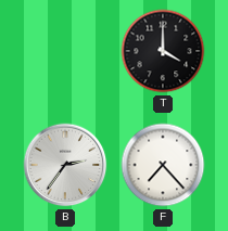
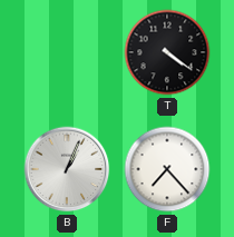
T: 4:00 -> 4:21
B: 2:36 -> 1:04
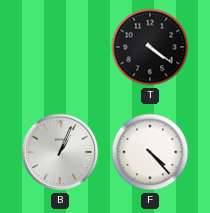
F: 7:23 -> 4:23
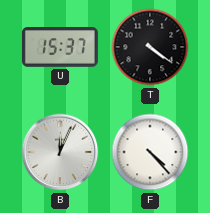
U: none -> 15:37
B: 1:04 -> 12:04
